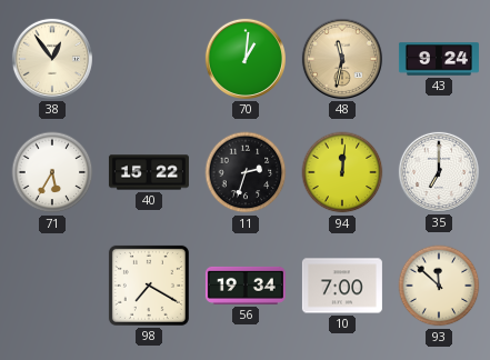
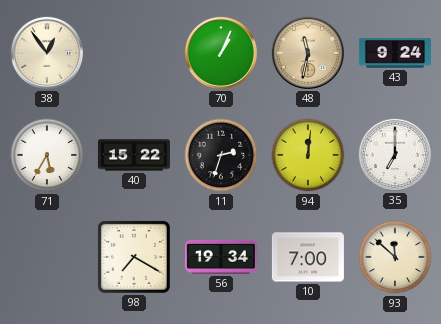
70: 1:01 -> 1:04
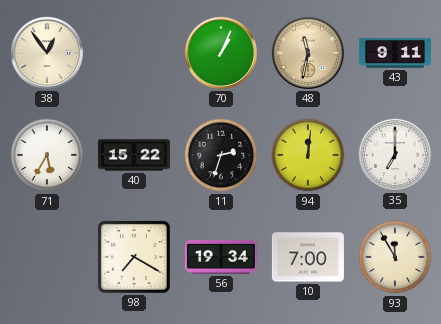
43: 9:24 -> 9:11
93: 11:52 -> 11:55
